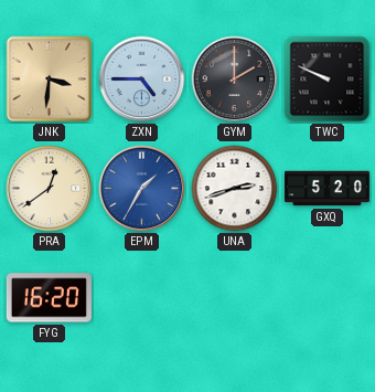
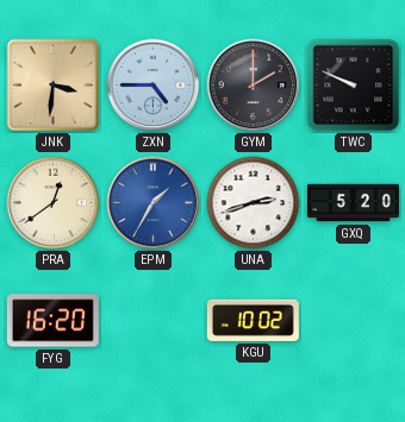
KGU: none -> 10:02
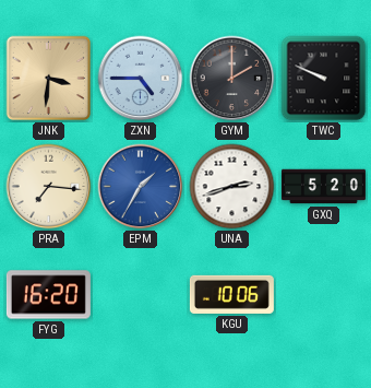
PRA: 12:39 -> 7:16
KGU: 10:02 -> 10:06
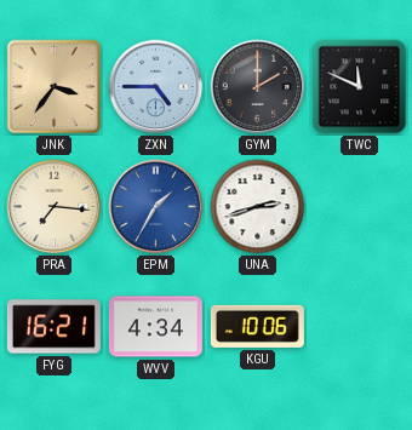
JNK: 3:31 -> 3:36
TWC: 9:49 -> 11:49
GXQ: 5:20 -> none
FYG: 16:20 -> 16:21
WVV: none -> 4:34
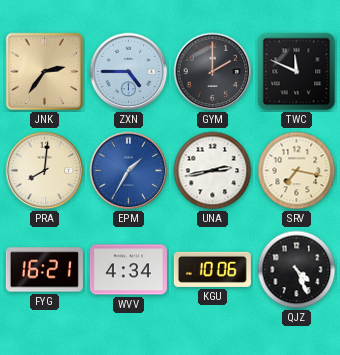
JNK: 3:36 -> 2:36
PRA: 7:16 -> 8:01
UNA: 2:42 -> 2:43
SRV: none -> 7:17
QJZ: none -> 4:26
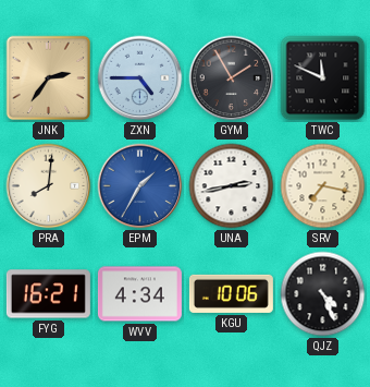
GYM: 2:00 -> 1:55
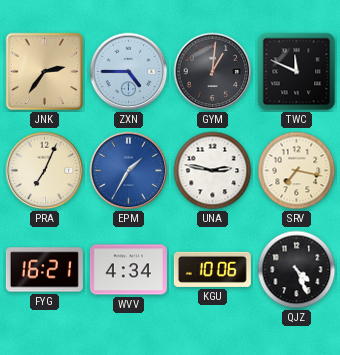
GYM: 1:55 -> 1:01
PRA: 8:01 -> 7:04
UNA: 2:43 -> 2:47
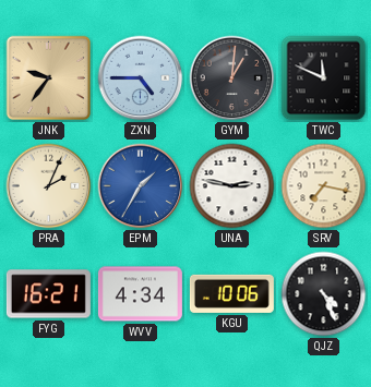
JNK: 2:36 -> 9:36
PRA: 7:04 -> 2:04
